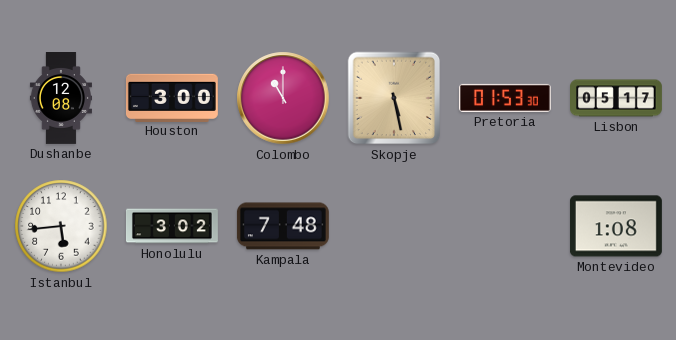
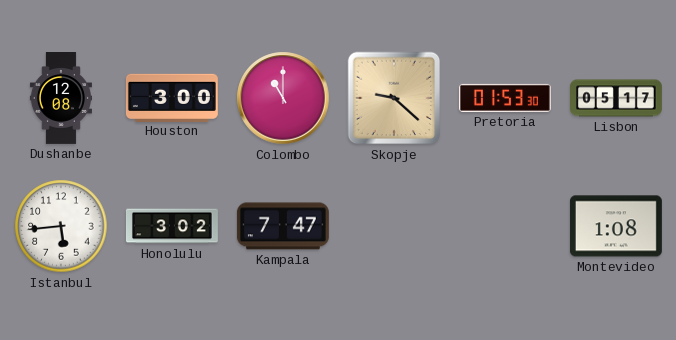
Skopje: 5:28 -> 9:22
Kampala: 7:48 -> 7:47
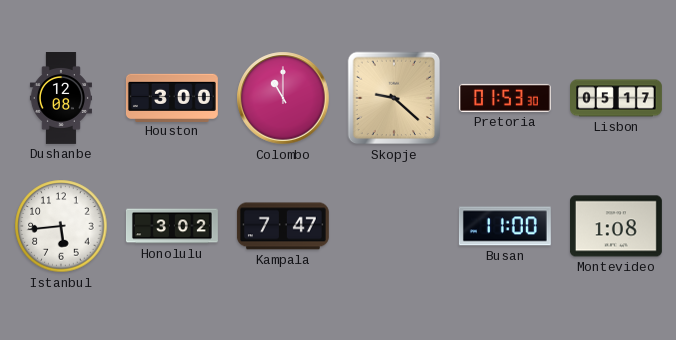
Busan: none -> 11:00
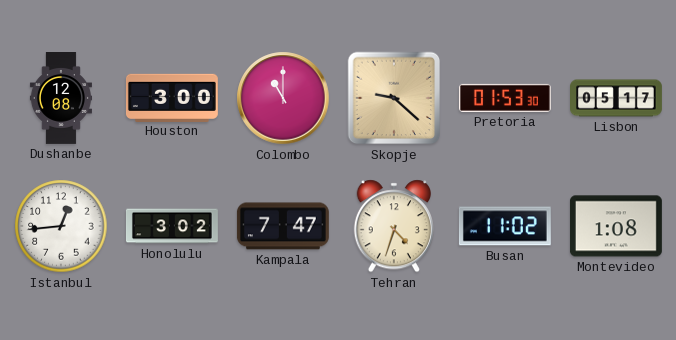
Istanbul: 5:44 -> 12:44
Tehran: none -> 4:33
Busan: 11:00 -> 11:02
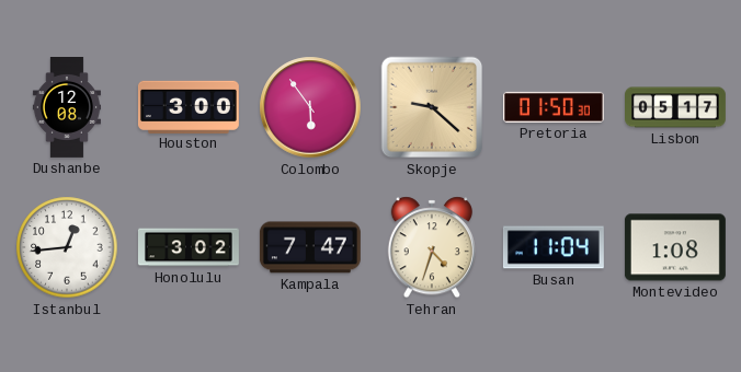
Colombo: 11:00 -> 5:54
Pretoria: 01:53 -> 01:50
Busan: 11:02 -> 11:04
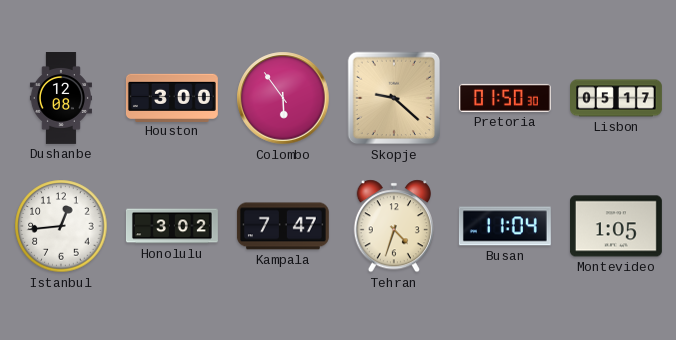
Montevideo: 1:08 -> 1:05
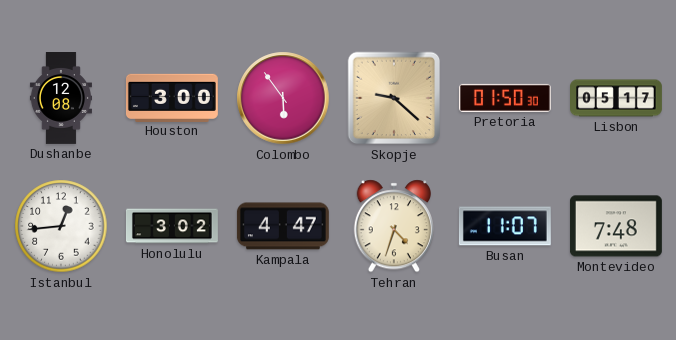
Kampala: 7:47 -> 4:47
Busan: 11:04 -> 11:07
Montevideo: 1:05 -> 7:48
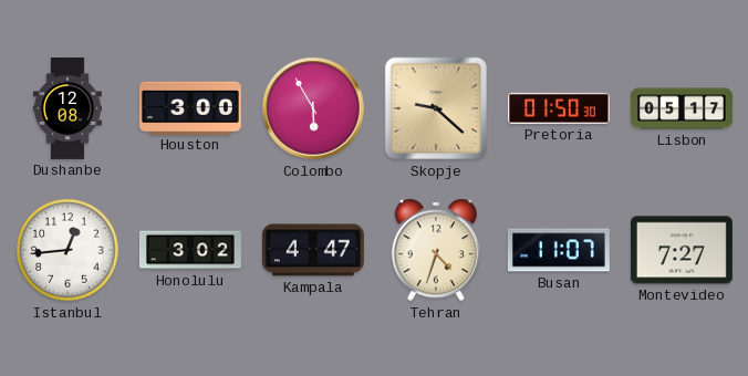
Colombo: 5:54 -> 5:55
Montevideo: 7:48 -> 7:27
